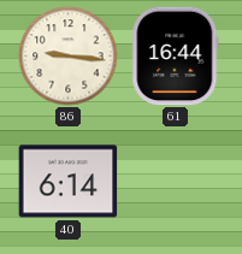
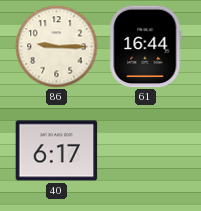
86: 9:16 -> 9:15
40: 6:14 -> 6:17
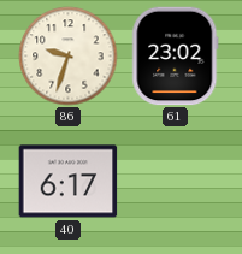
86: 9:15 -> 9:33
61: 16:44 -> 23:02
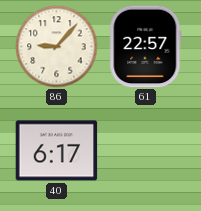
86: 9:33 -> 9:07
61: 23:02 -> 22:57
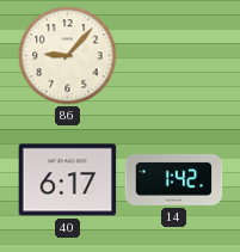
61: 22:57 -> none
14: none -> 1:42
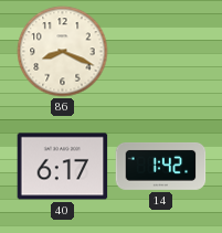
86: 9:07 -> 8:19
